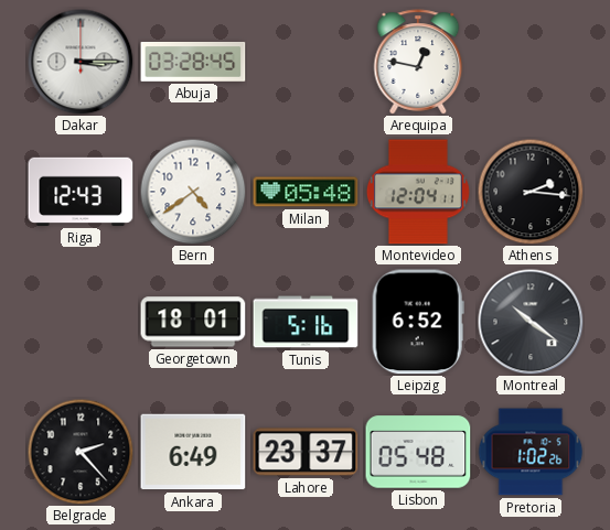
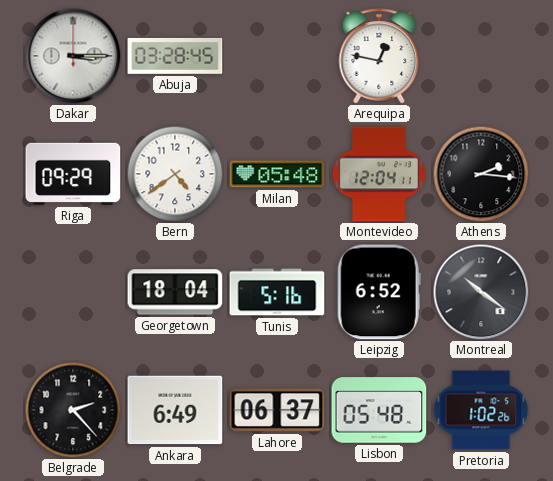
Riga: 12:43 -> 09:29
Georgetown: 18:01 -> 18:04
Lahore: 23:37 -> 06:37
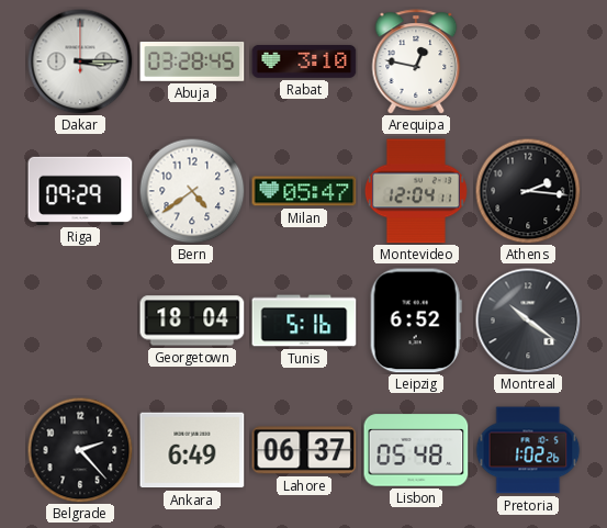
Rabat: none -> 3:10
Milan: 05:48 -> 05:47
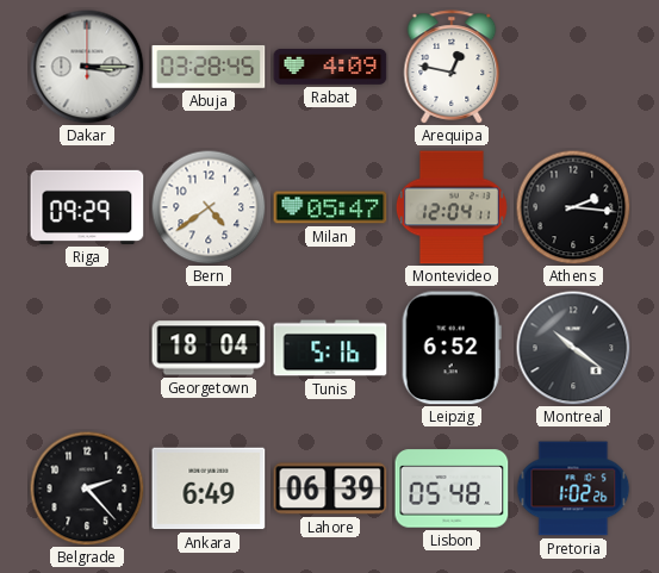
Rabat: 3:10 -> 4:09
Lahore: 06:37 -> 06:39
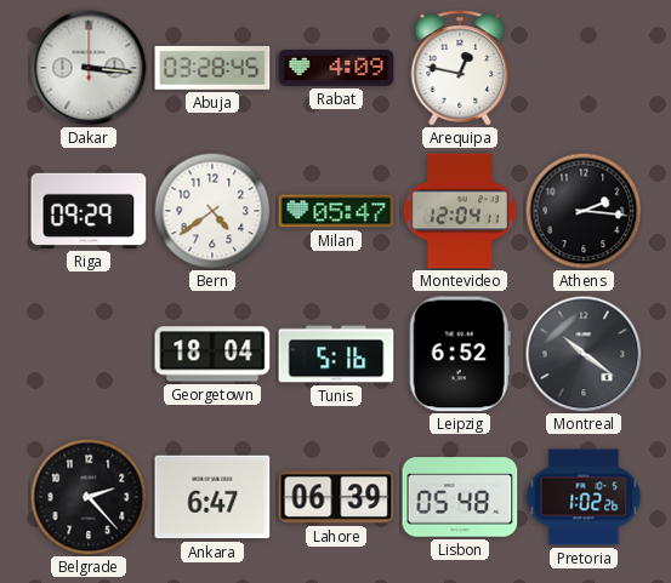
Dakar: 3:15 -> 3:16
Ankara: 6:49 -> 6:47
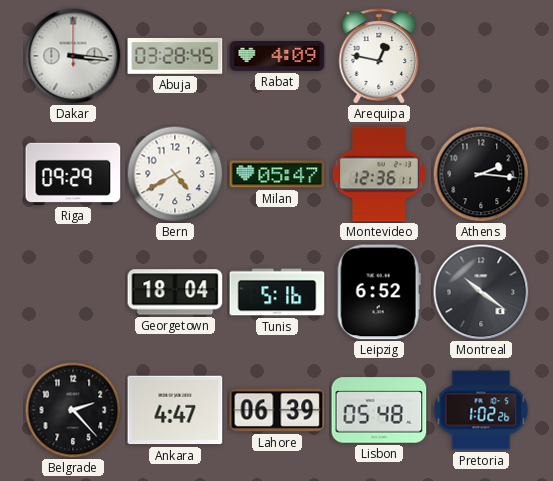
Bern: 4:39 -> 4:40
Montevideo: 12:04 -> 12:36
Ankara: 6:47 -> 4:47
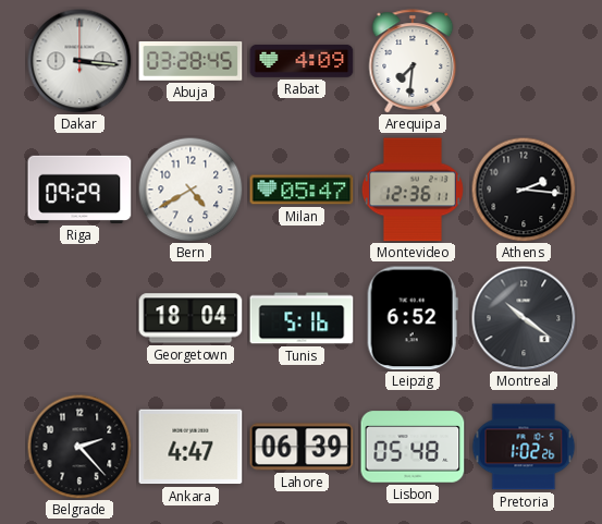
Arequipa: 12:47 -> 7:31
